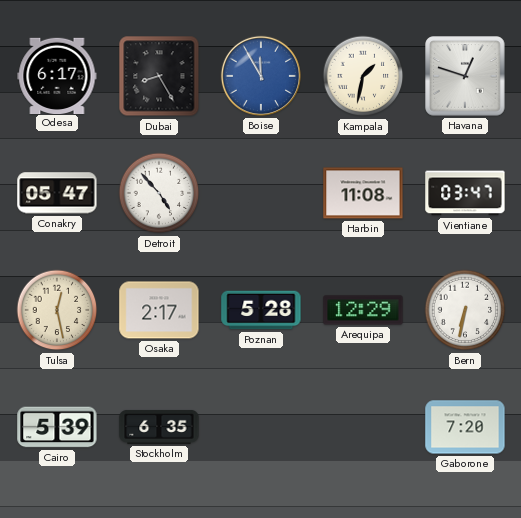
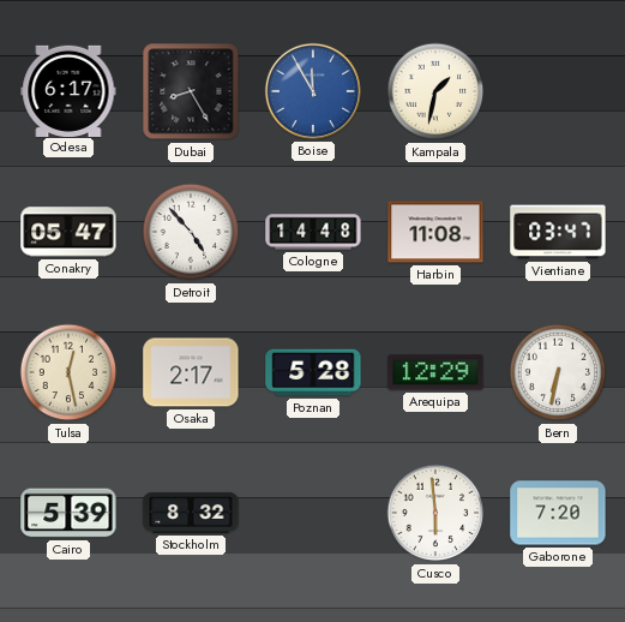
Havana: 12:48 -> none
Cologne: none -> 14:48
Stockholm: 6:35 -> 8:32
Cusco: none -> 5:59
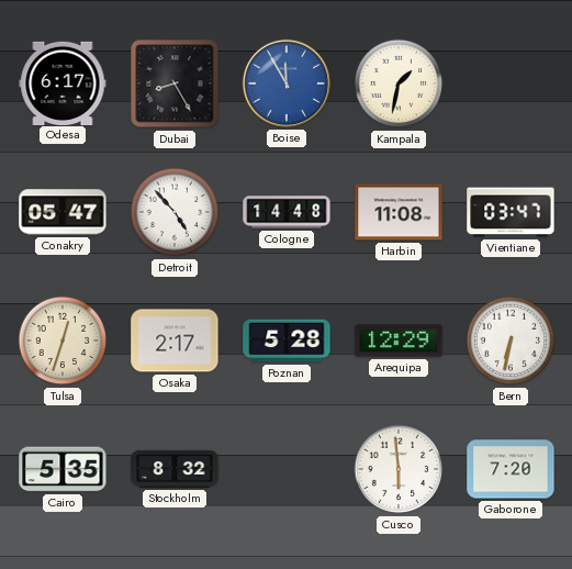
Tulsa: 12:28 -> 12:33
Cairo: 5:39 -> 5:35
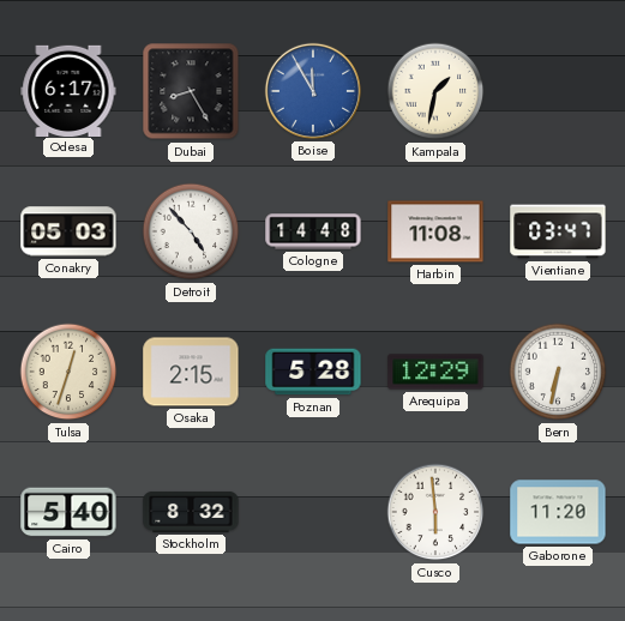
Conakry: 05:47 -> 05:03
Osaka: 2:17 -> 2:15
Cairo: 5:35 -> 5:40
Gaborone: 7:20 -> 11:20
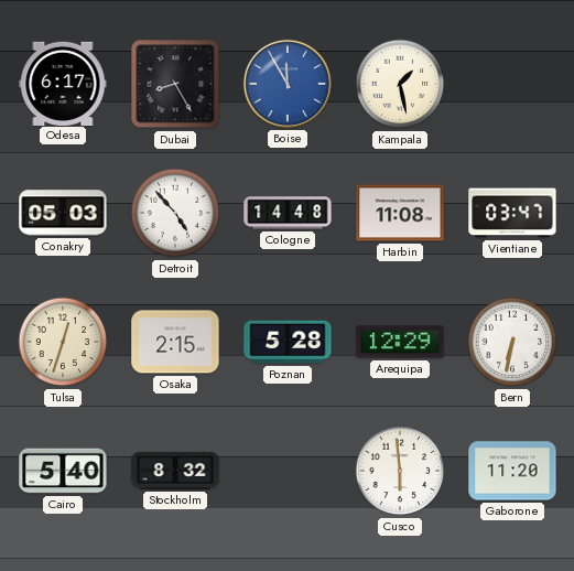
Kampala: 1:32 -> 1:28
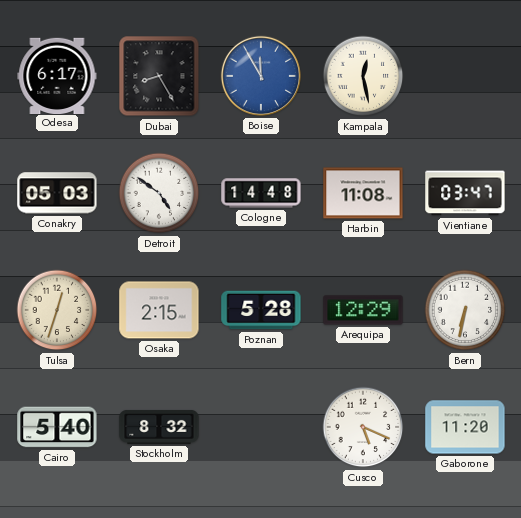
Kampala: 1:28 -> 12:28
Detroit: 4:53 -> 4:51
Cusco: 5:59 -> 5:19
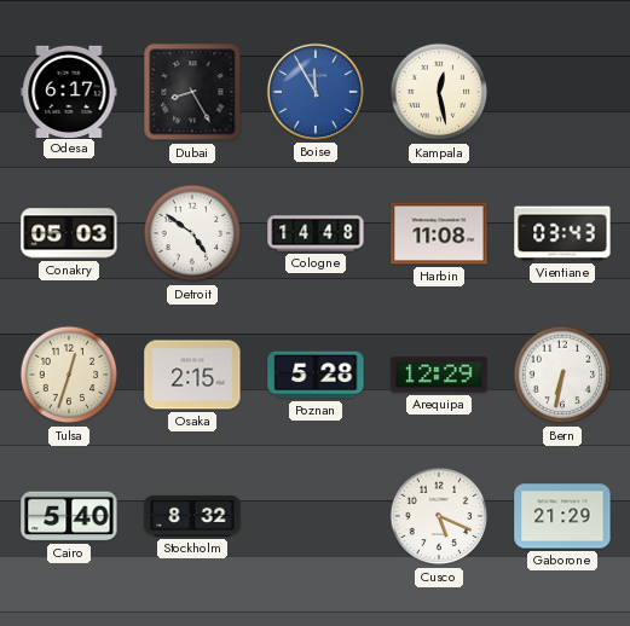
Vientiane: 03:47 -> 03:43
Gaborone: 11:20 -> 21:29
